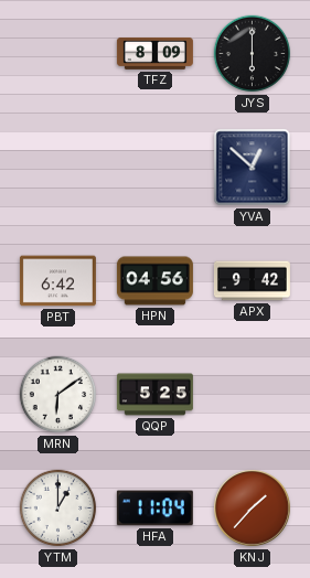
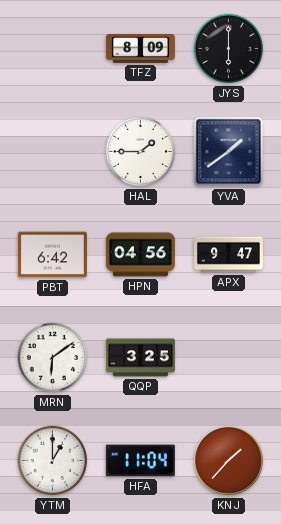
HAL: none -> 1:45
YVA: 12:52 -> 1:39
APX: 9:42 -> 9:47
QQP: 5:25 -> 3:25
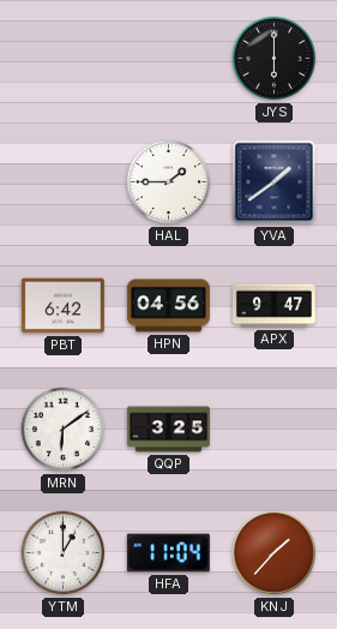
TFZ: 8:09 -> none
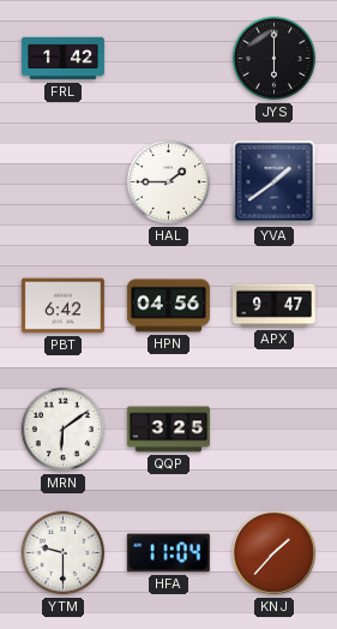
FRL: none -> 1:42
YTM: 1:00 -> 9:30
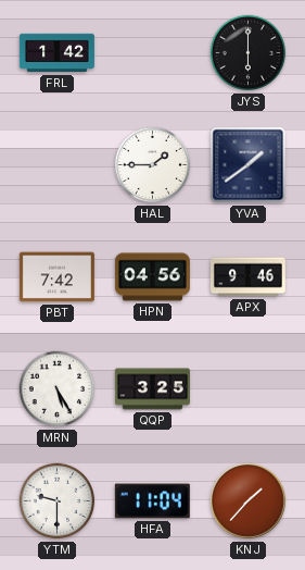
PBT: 6:42 -> 7:42
APX: 9:47 -> 9:46
MRN: 6:09 -> 5:25
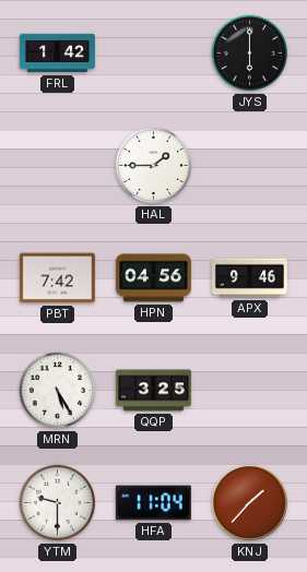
YVA: 1:39 -> none
